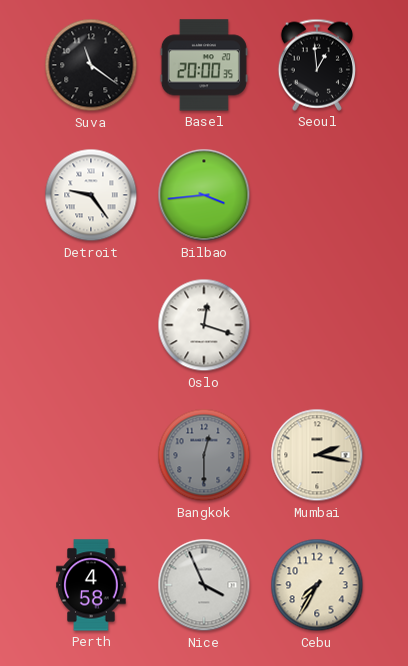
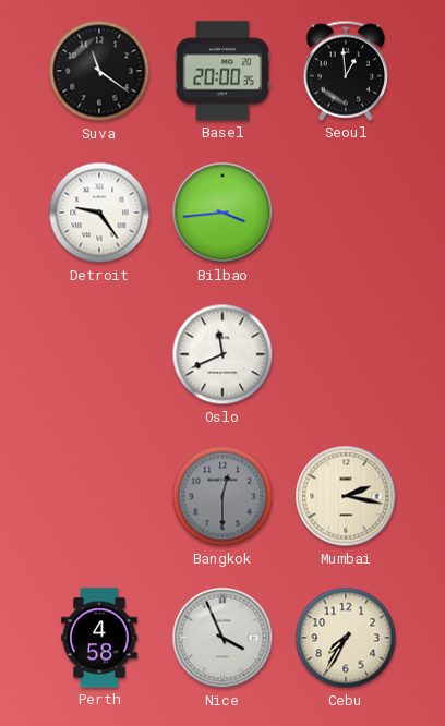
Oslo: 12:18 -> 11:41
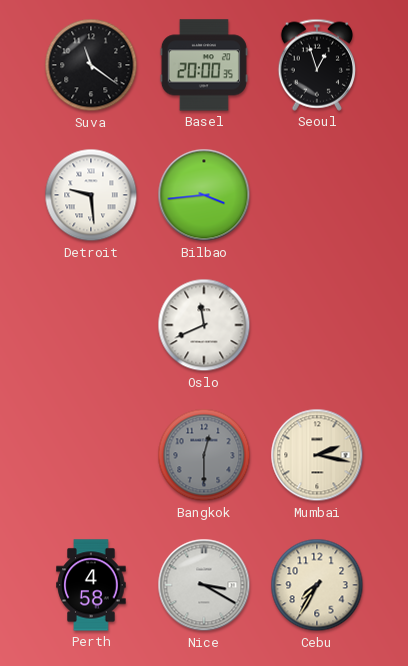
Seoul: 12:59 -> 12:57
Detroit: 9:24 -> 9:29
Nice: 3:56 -> 3:20
